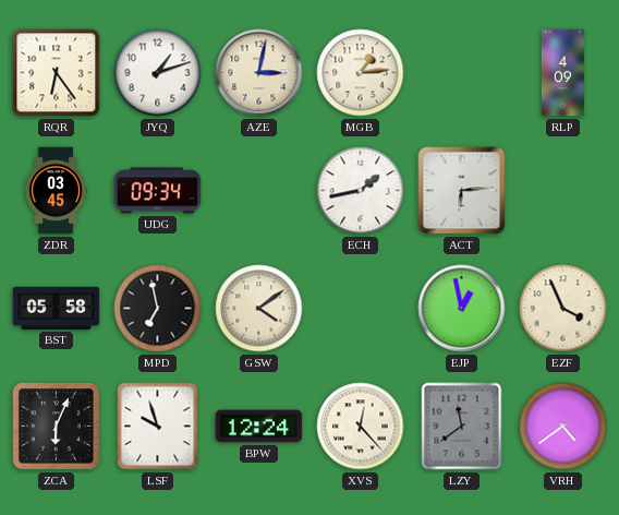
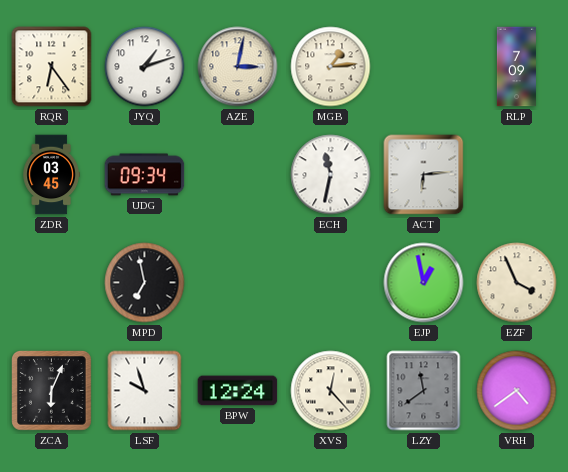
RLP: 4:09 -> 7:09
ECH: 1:43 -> 11:32
BST: 05:58 -> none
GSW: 4:09 -> none
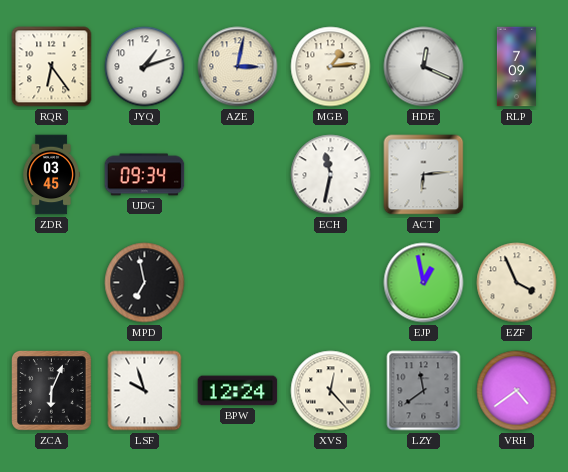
HDE: none -> 12:19
